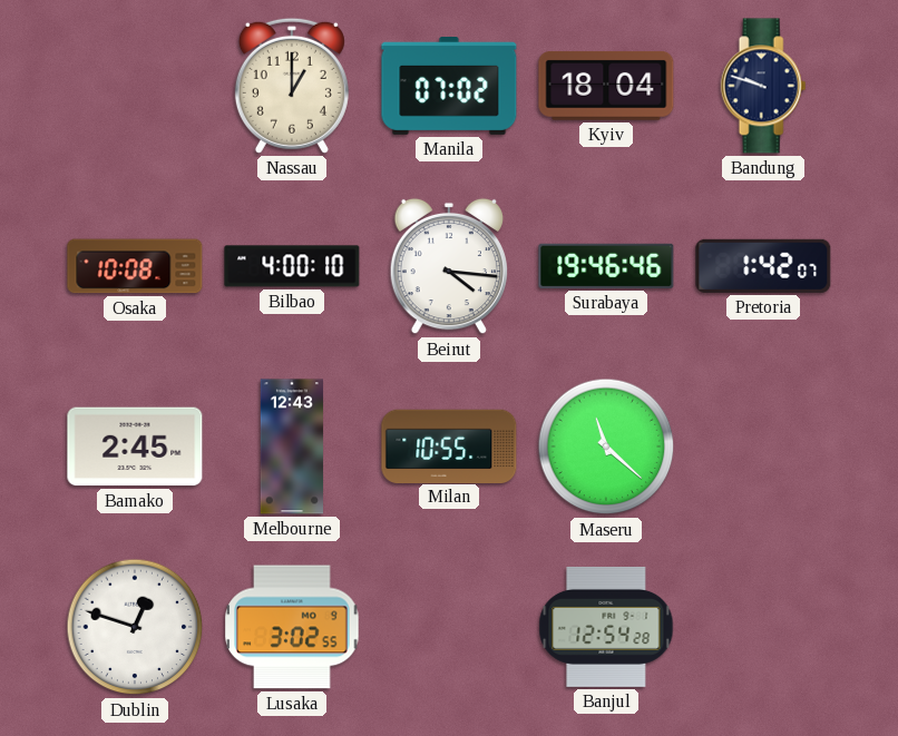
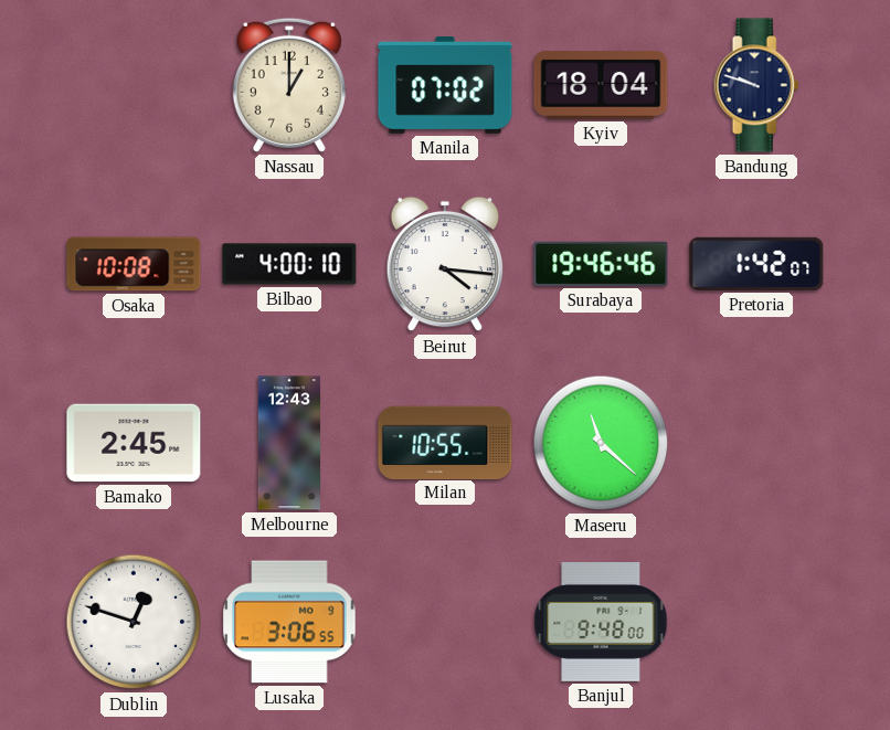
Lusaka: 3:02 -> 3:06
Banjul: 12:54 -> 9:48
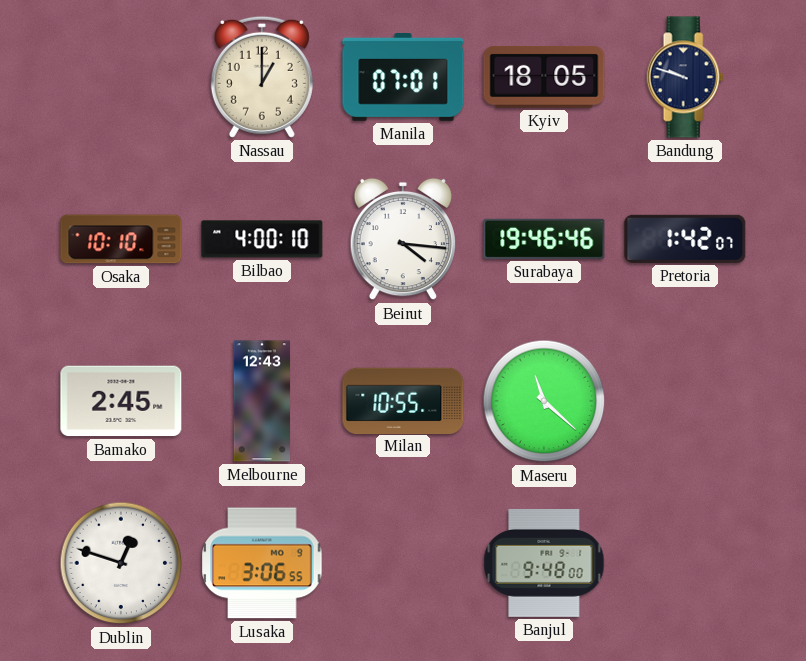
Manila: 07:02 -> 07:01
Kyiv: 18:04 -> 18:05
Osaka: 10:08 -> 10:10
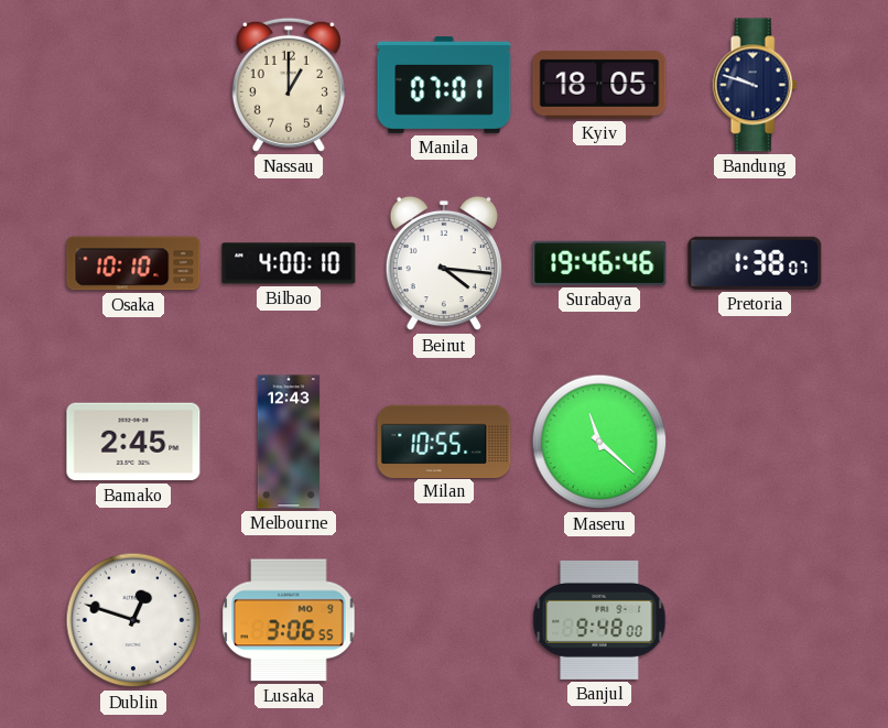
Pretoria: 1:42 -> 1:38
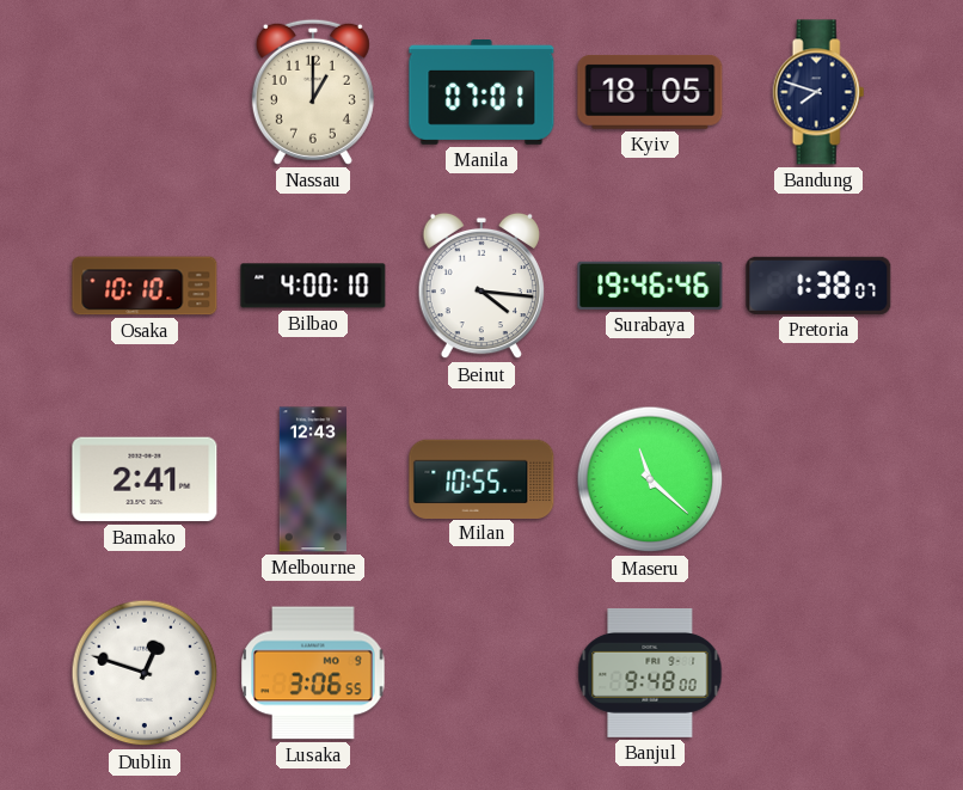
Bandung: 9:48 -> 7:48
Bamako: 2:45 -> 2:41
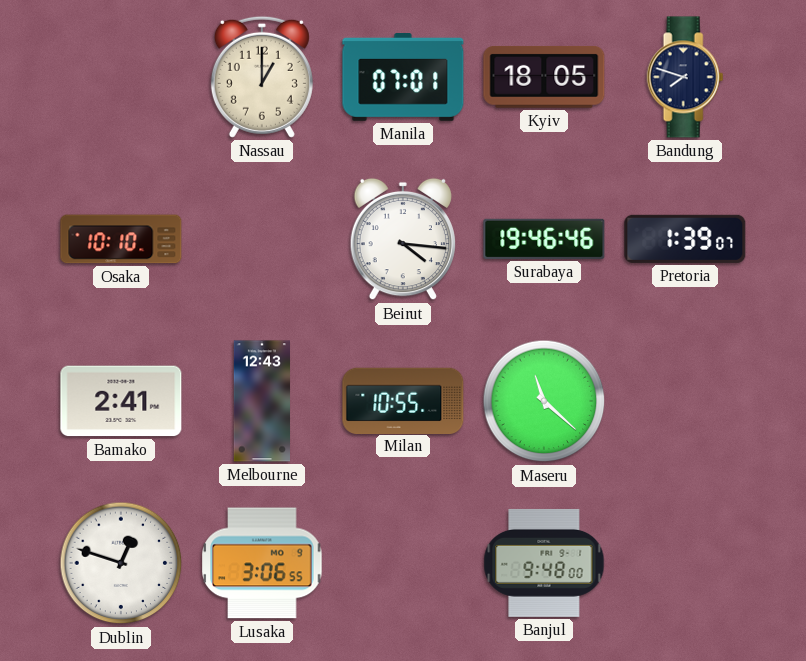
Bilbao: 4:00 -> none
Pretoria: 1:38 -> 1:39
